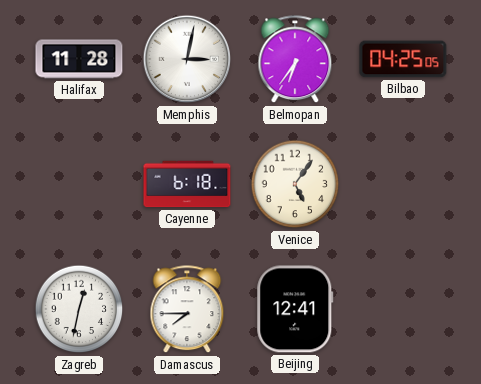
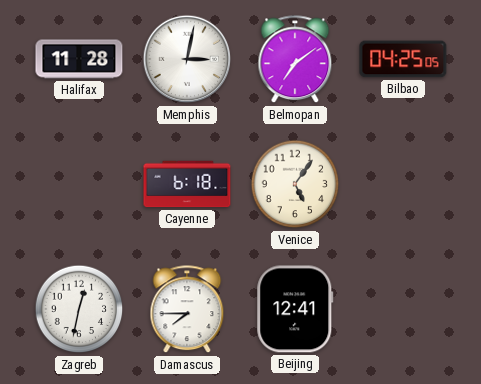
Belmopan: 6:36 -> 7:09
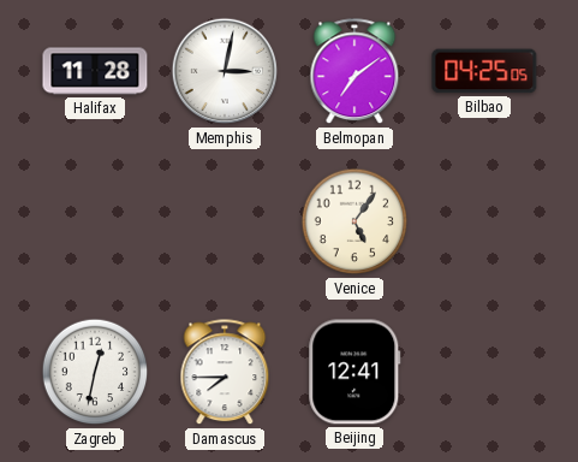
Cayenne: 6:18 -> none
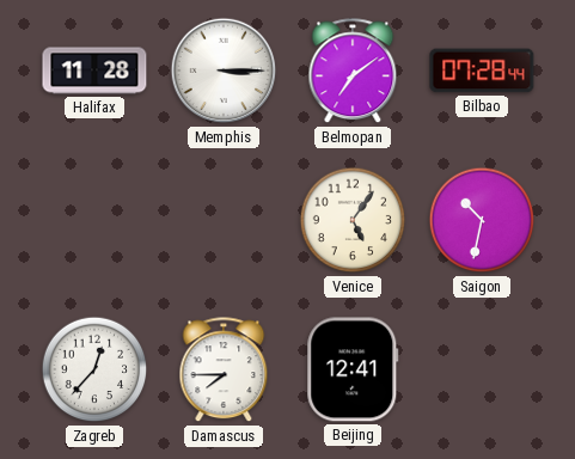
Memphis: 3:02 -> 3:15
Bilbao: 04:25 -> 07:28
Saigon: none -> 10:32
Zagreb: 12:32 -> 12:37
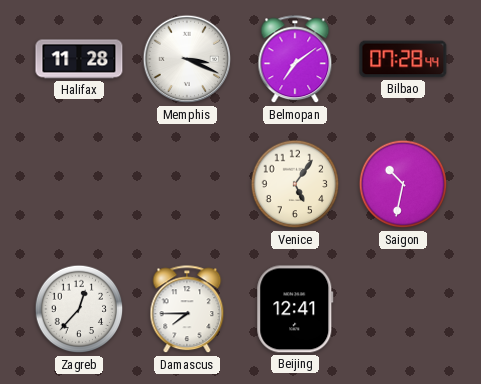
Memphis: 3:15 -> 3:19
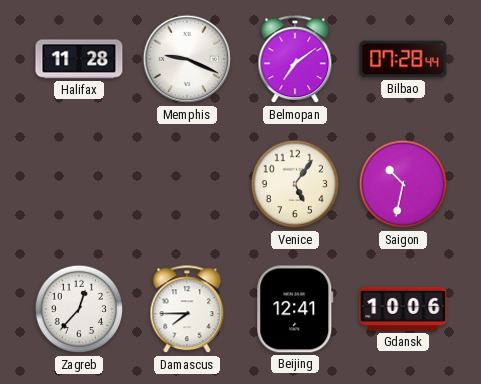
Memphis: 3:19 -> 9:19
Gdansk: none -> 10:06
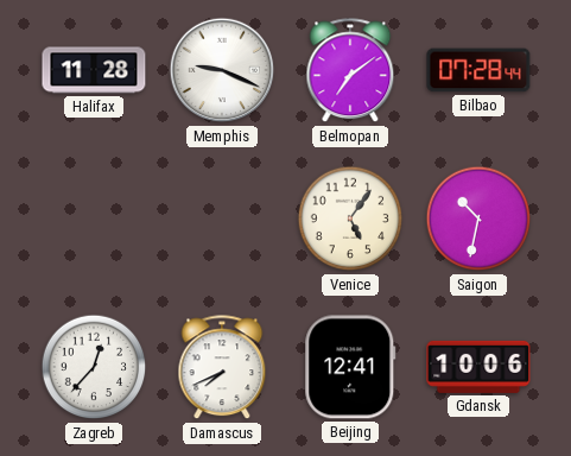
Damascus: 7:45 -> 7:41
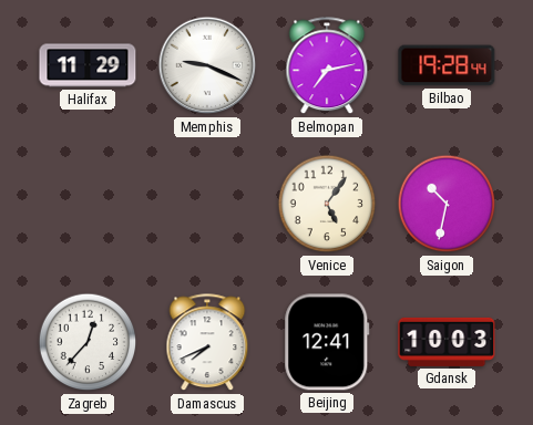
Halifax: 11:28 -> 11:29
Belmopan: 7:09 -> 7:13
Bilbao: 07:28 -> 19:28
Gdansk: 10:06 -> 10:03
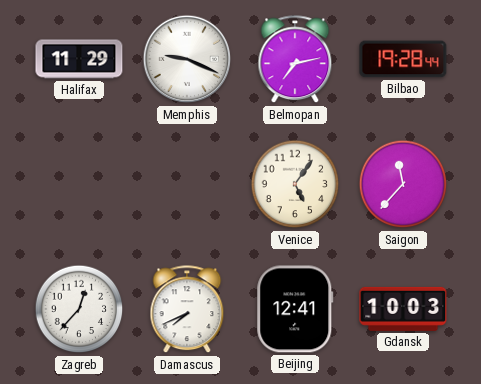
Saigon: 10:32 -> 11:37
